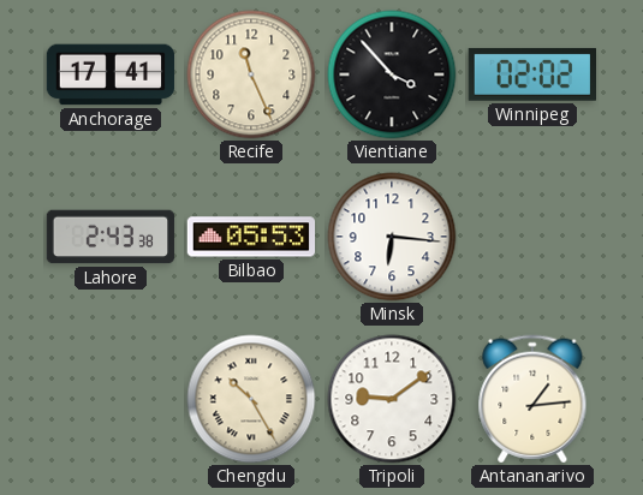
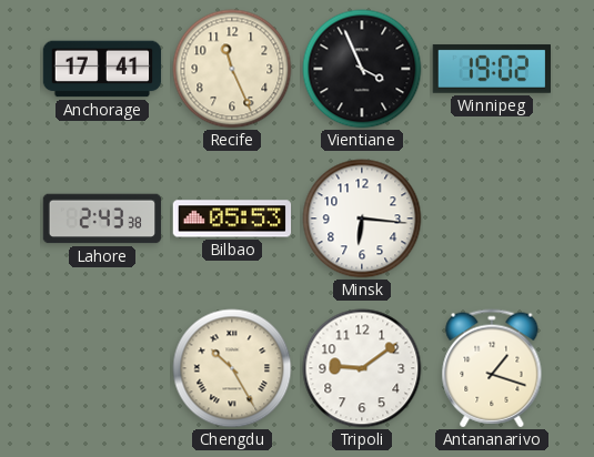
Vientiane: 3:53 -> 3:56
Winnipeg: 02:02 -> 19:02
Antananarivo: 1:14 -> 1:18
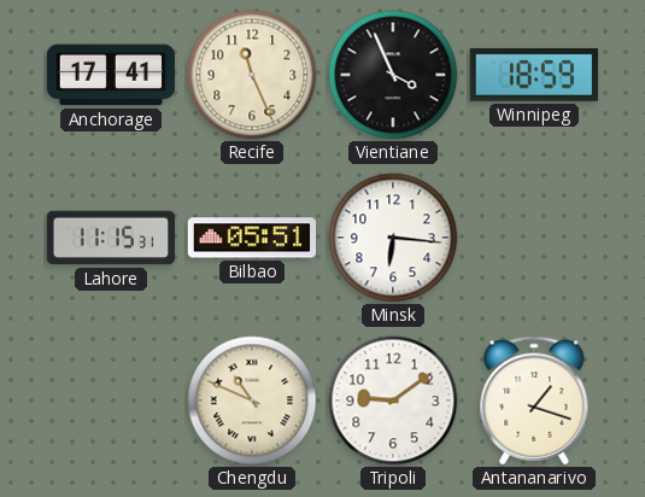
Winnipeg: 19:02 -> 18:59
Lahore: 2:43 -> 11:15
Bilbao: 05:53 -> 05:51
Chengdu: 10:25 -> 10:49
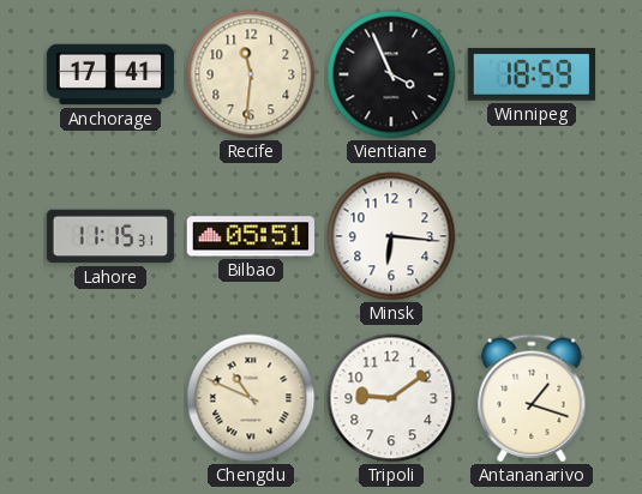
Recife: 11:26 -> 11:31
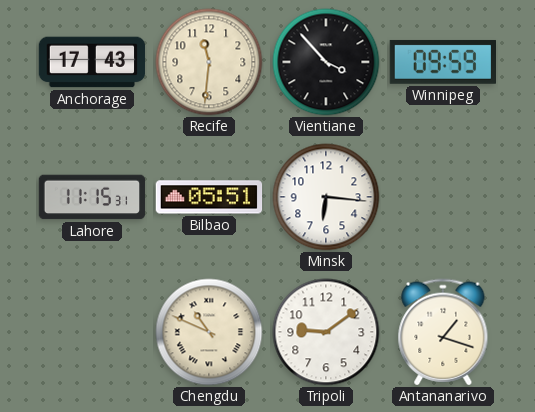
Anchorage: 17:41 -> 17:43
Vientiane: 3:56 -> 3:53
Winnipeg: 18:59 -> 09:59
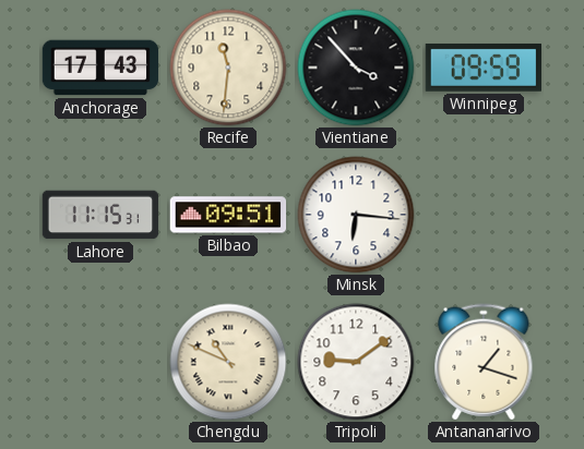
Bilbao: 05:51 -> 09:51
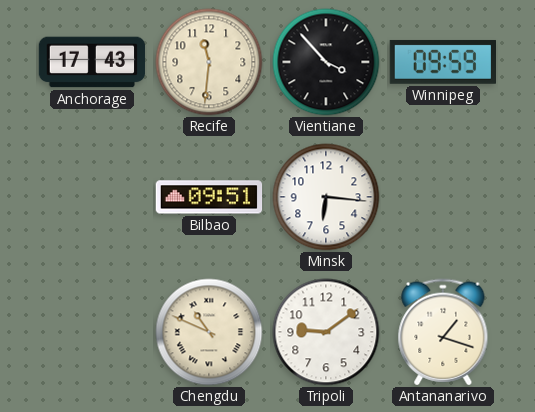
Lahore: 11:15 -> none
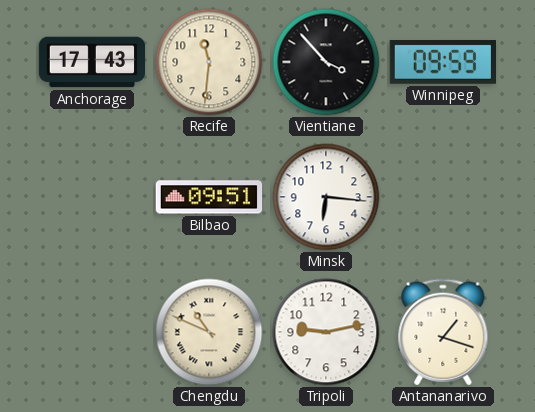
Tripoli: 9:09 -> 9:13
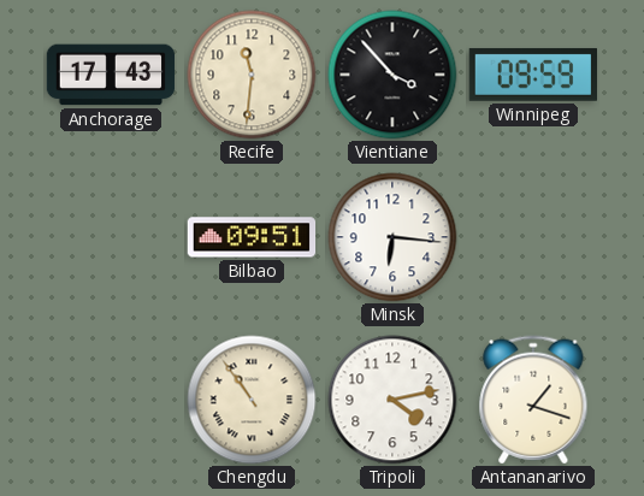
Chengdu: 10:49 -> 10:54
Tripoli: 9:13 -> 4:13
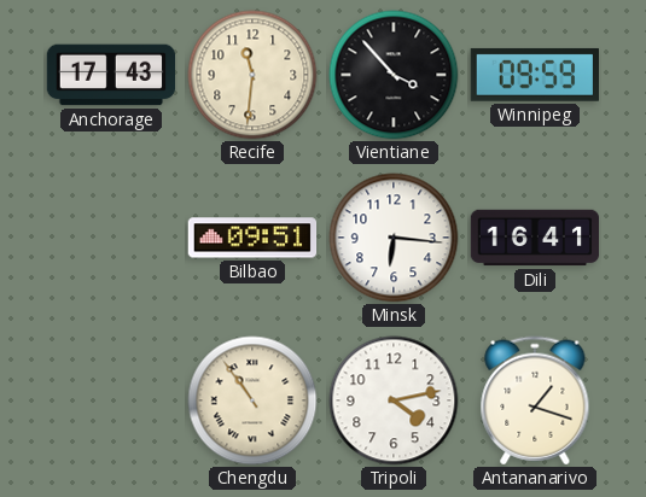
Dili: none -> 16:41
